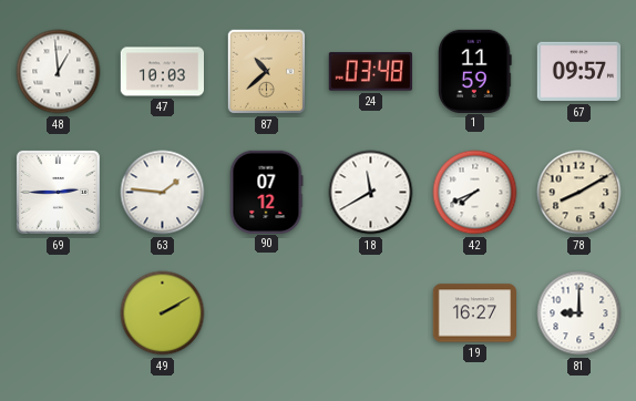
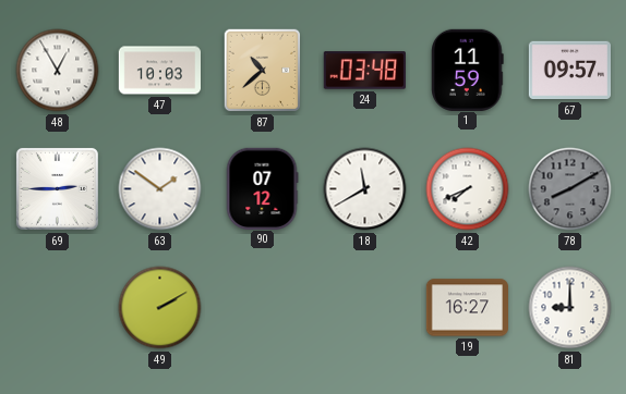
48: 12:59 -> 12:55
63: 1:46 -> 1:51
78 dial: cream -> grey
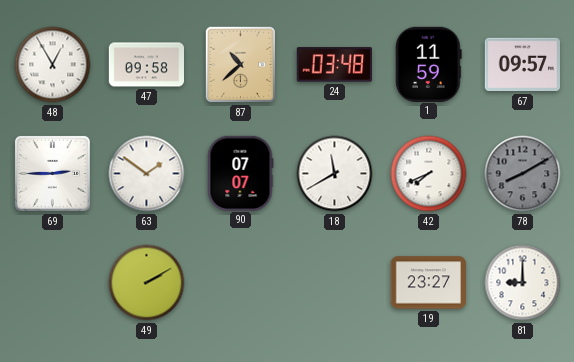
47: 10:03 -> 09:58
90: 07:12 -> 07:07
19: 16:27 -> 23:27
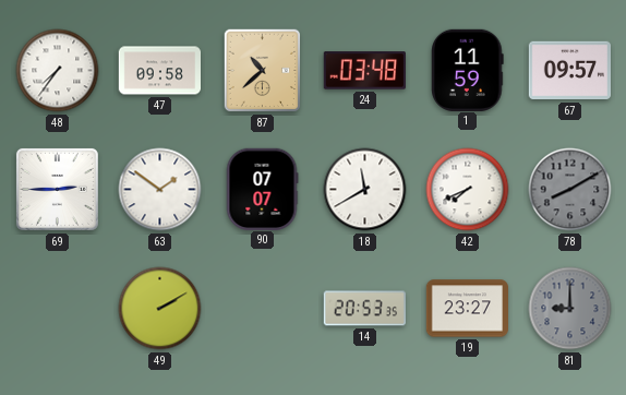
48: 12:55 -> 7:36
14: none -> 20:53
81 dial: white -> grey
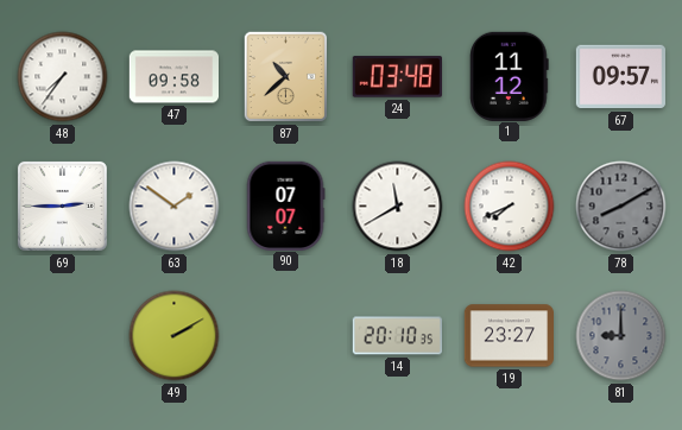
1: 11:59 -> 11:12
14: 20:53 -> 20:10
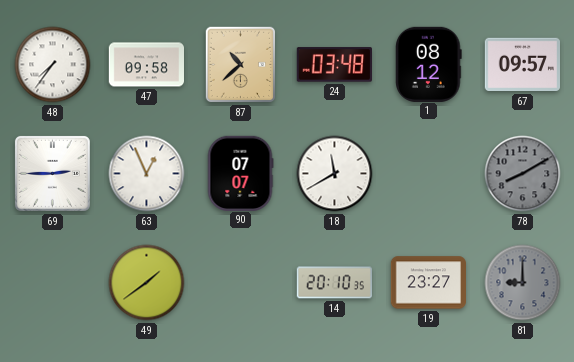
1: 11:12 -> 08:12
63: 1:51 -> 12:56
42: 7:41 -> none
49: 2:10 -> 1:39
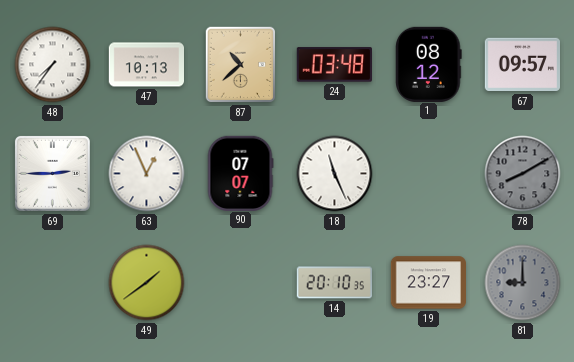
47: 09:58 -> 10:13
18: 11:40 -> 11:26
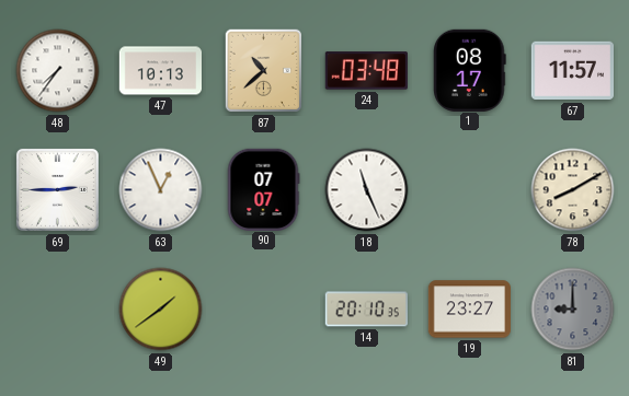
1: 08:12 -> 08:17
67: 09:57 -> 11:57
78 dial: grey -> cream
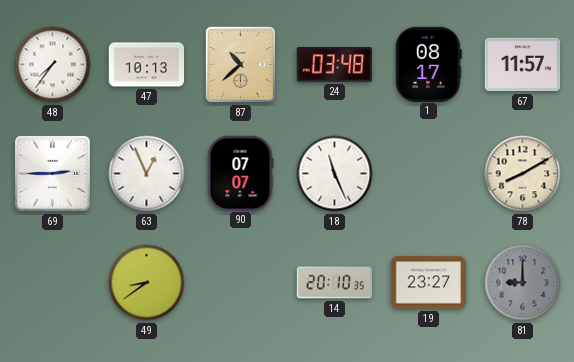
49: 1:39 -> 8:39
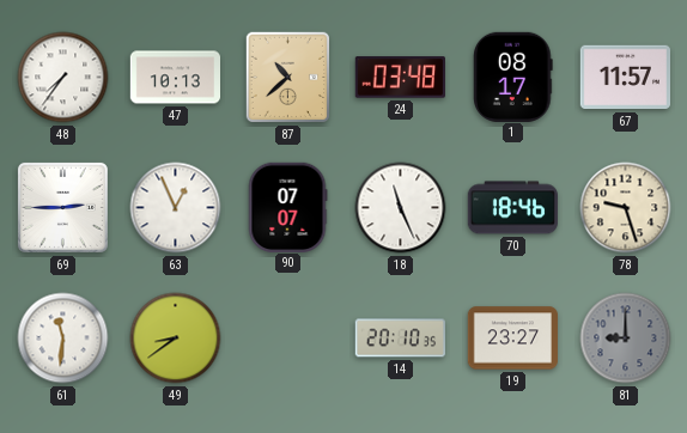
70: none -> 18:46
78: 8:10 -> 9:27
61: none -> 11:31
